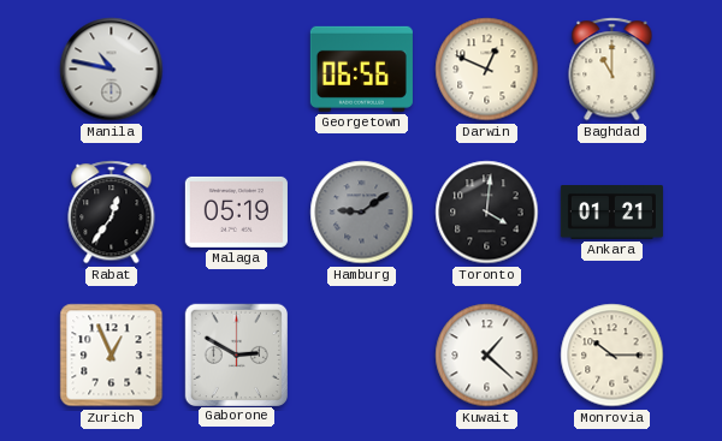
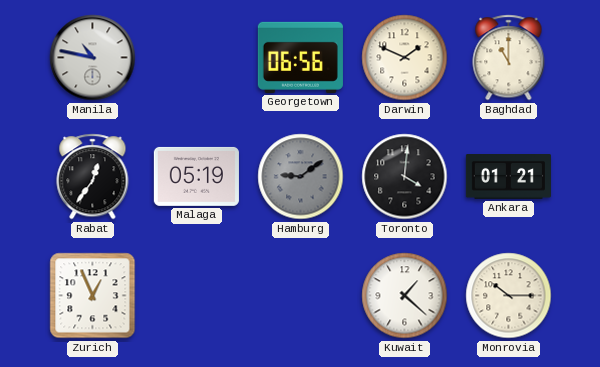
Darwin: 12:49 -> 1:49
Gaborone: 2:50 -> none
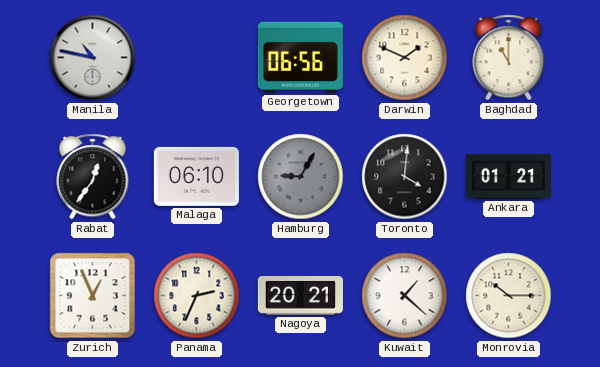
Malaga: 05:19 -> 06:10
Hamburg: 9:09 -> 9:05
Panama: none -> 2:34
Nagoya: none -> 20:21
